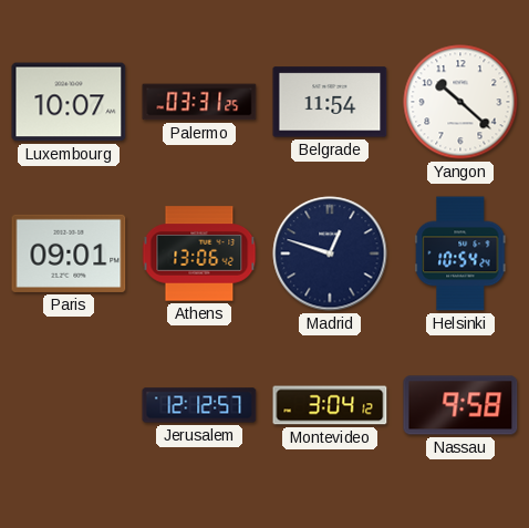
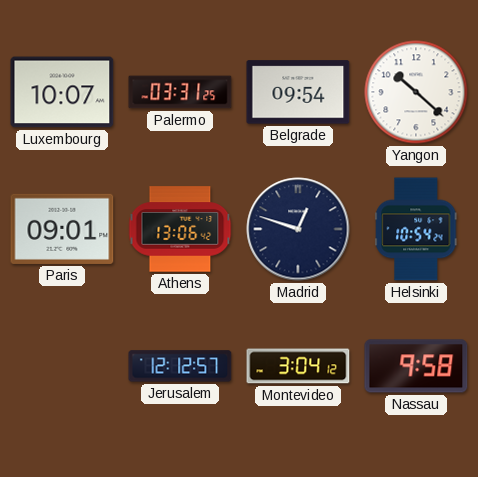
Belgrade: 11:54 -> 09:54
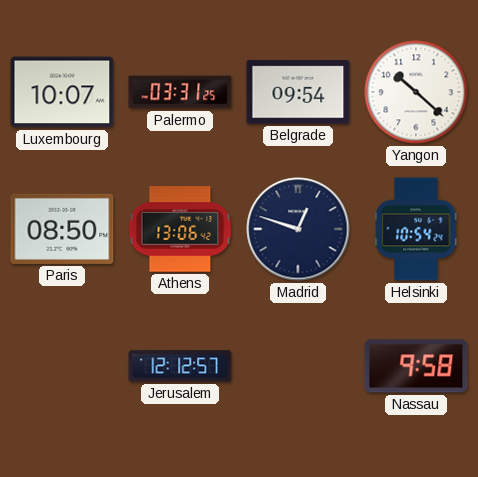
Paris: 09:01 -> 08:50
Montevideo: 3:04 -> none
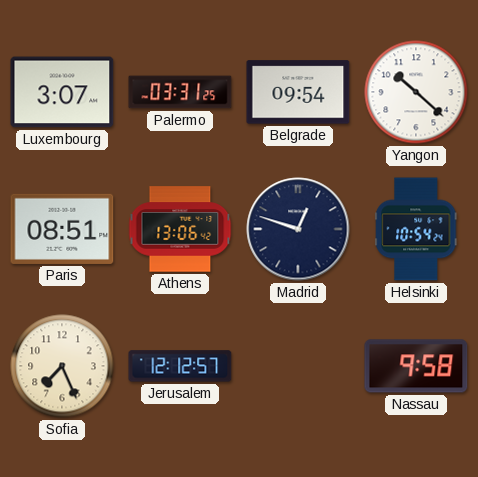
Luxembourg: 10:07 -> 3:07
Paris: 08:50 -> 08:51
Sofia: none -> 7:26
